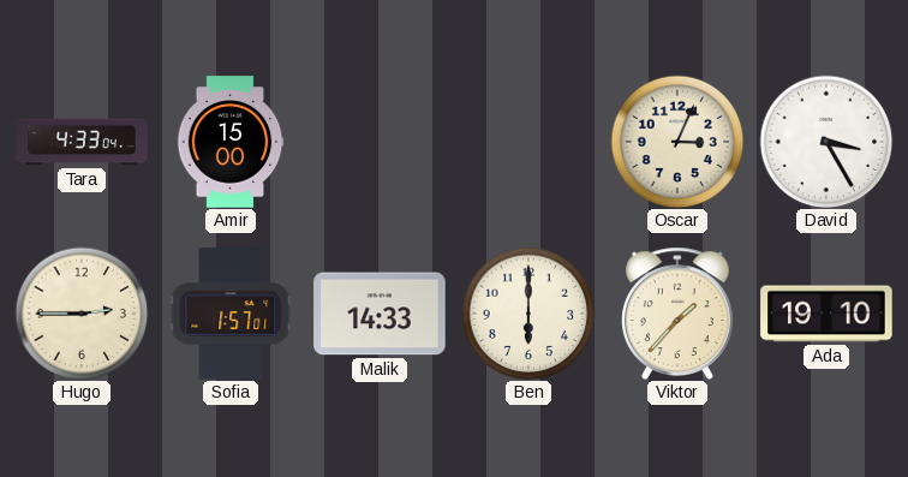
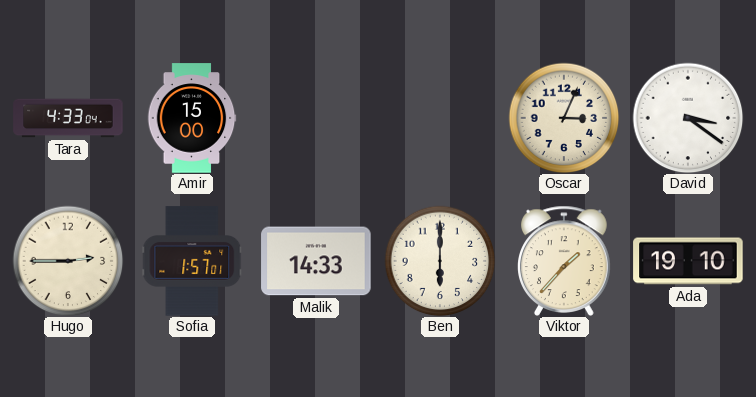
David: 3:25 -> 3:21
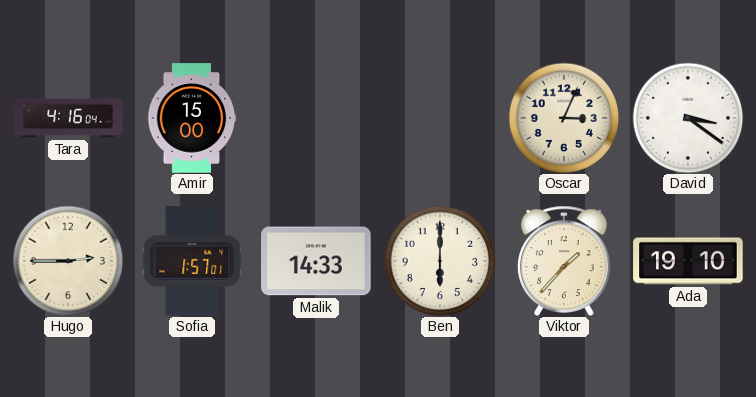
Tara: 4:33 -> 4:16
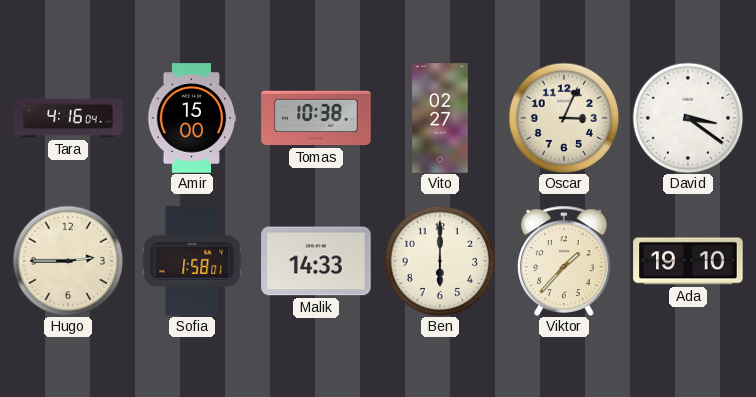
Tomas: none -> 10:38
Vito: none -> 02:27
Sofia: 1:57 -> 1:58
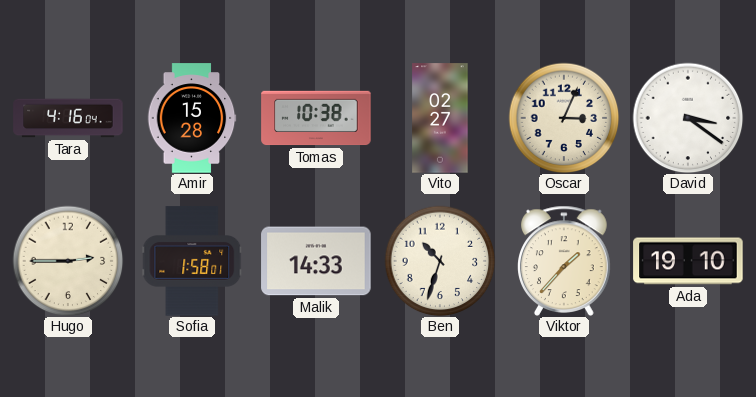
Amir: 15:00 -> 15:28
Ben: 6:00 -> 10:33
